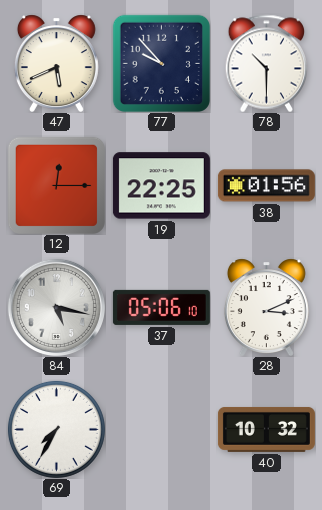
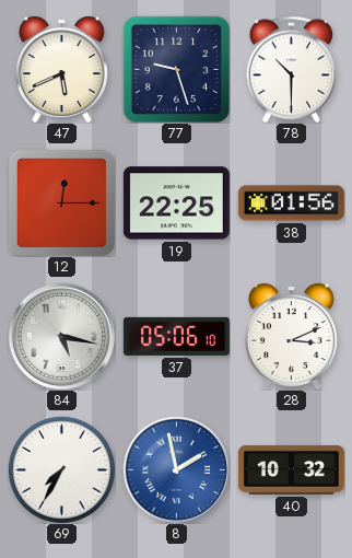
77: 9:53 -> 9:27
8: none -> 1:58
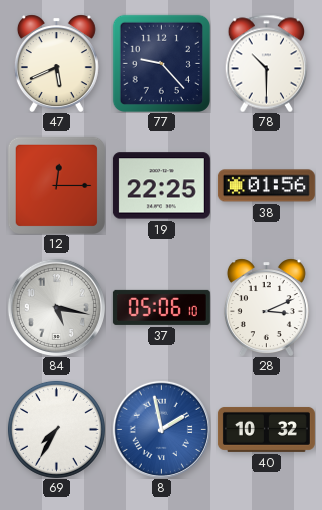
77: 9:27 -> 9:23
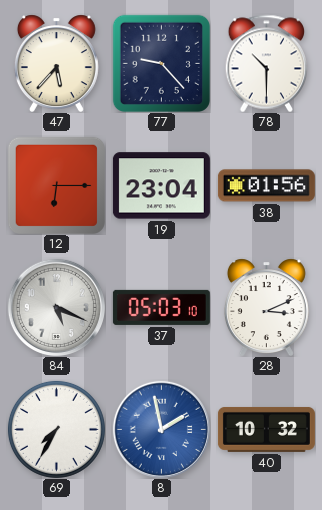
47: 5:41 -> 5:37
12: 12:15 -> 6:15
19: 22:25 -> 23:04
84: 5:17 -> 5:19
37: 05:06 -> 05:03
